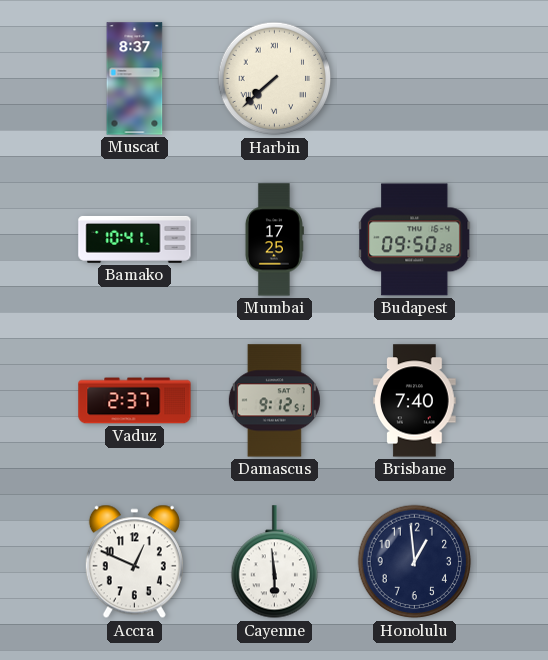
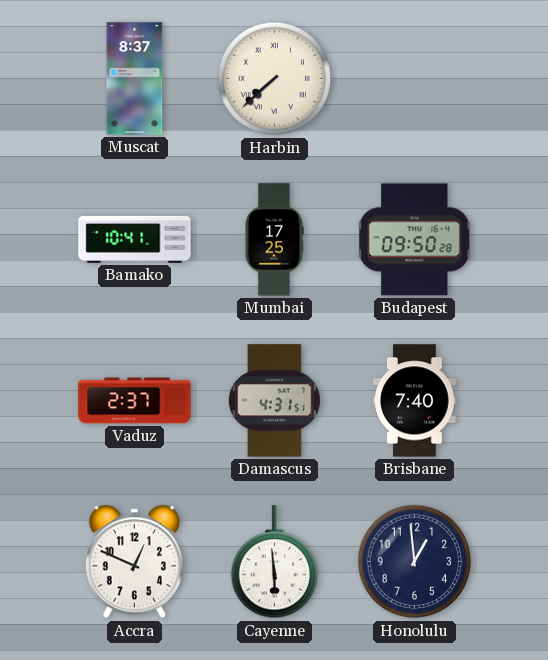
Damascus: 9:12 -> 4:31
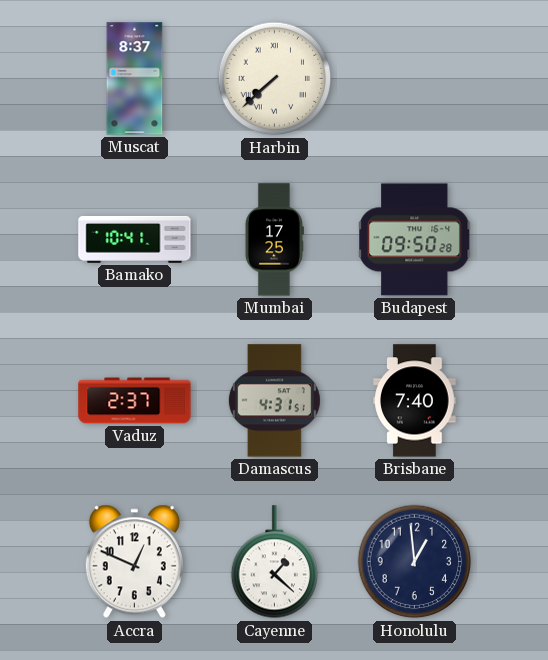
Cayenne: 5:59 -> 1:22
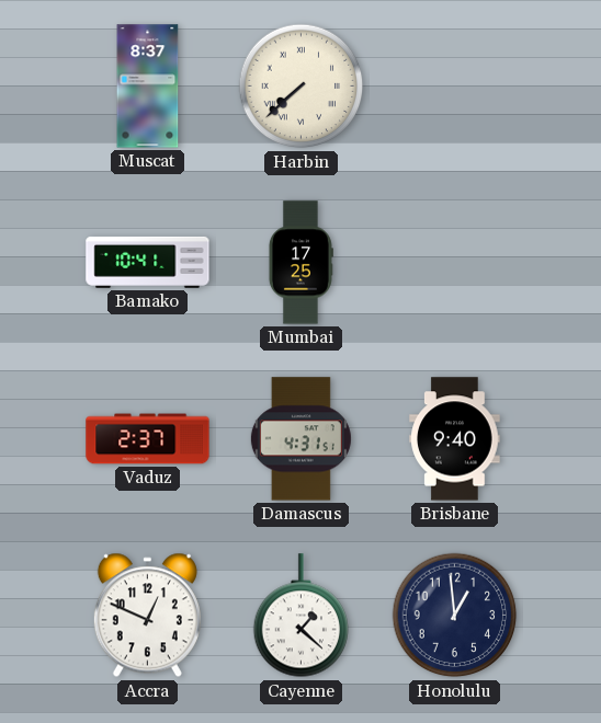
Budapest: 09:50 -> none
Brisbane: 7:40 -> 9:40
